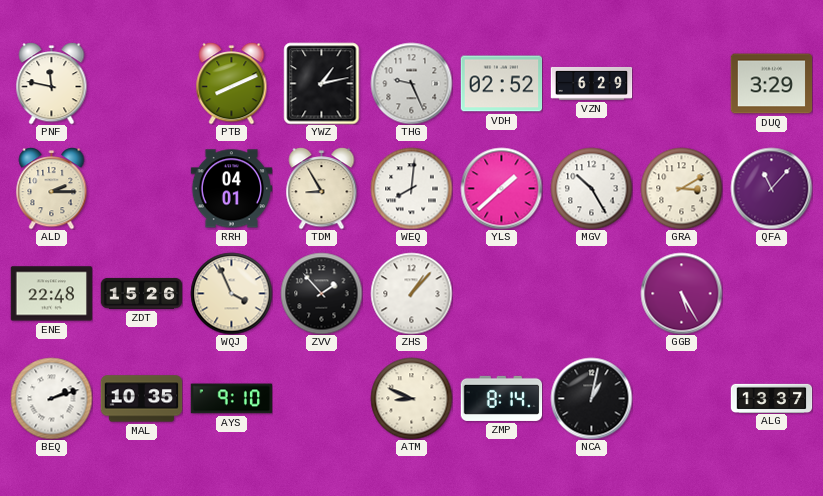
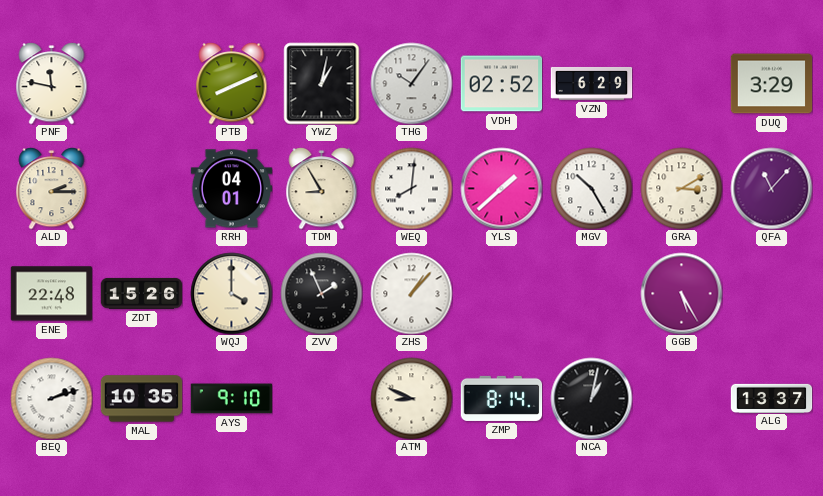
YWZ: 1:13 -> 1:02
THG: 9:26 -> 10:06
WQJ: 3:56 -> 4:00
ZVV: 1:53 -> 1:56
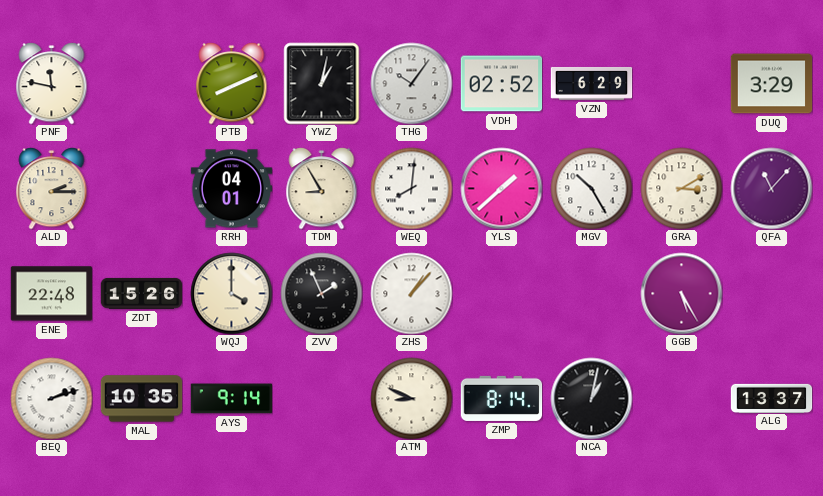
AYS: 9:10 -> 9:14
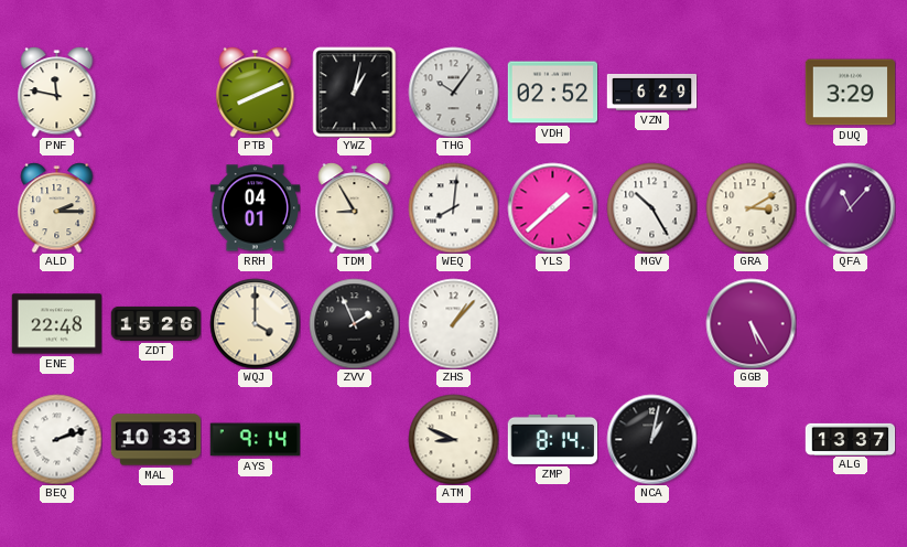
MAL: 10:35 -> 10:33
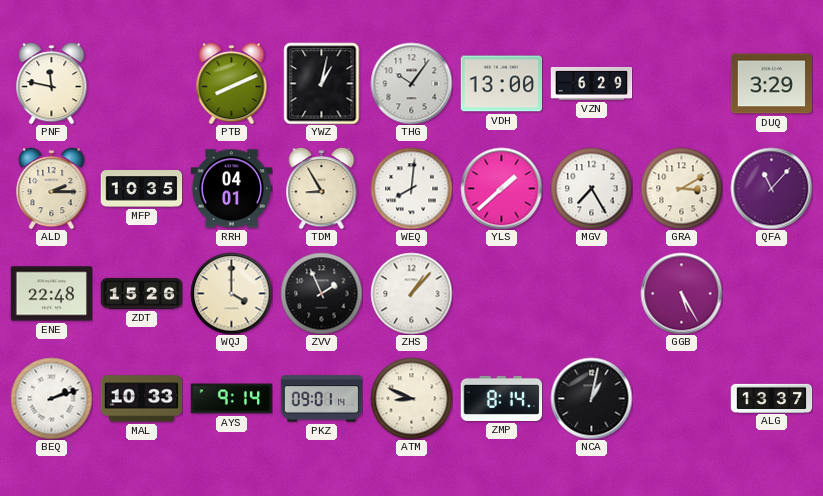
VDH: 02:52 -> 13:00
MFP: none -> 10:35
MGV: 10:25 -> 7:25
PKZ: none -> 09:01
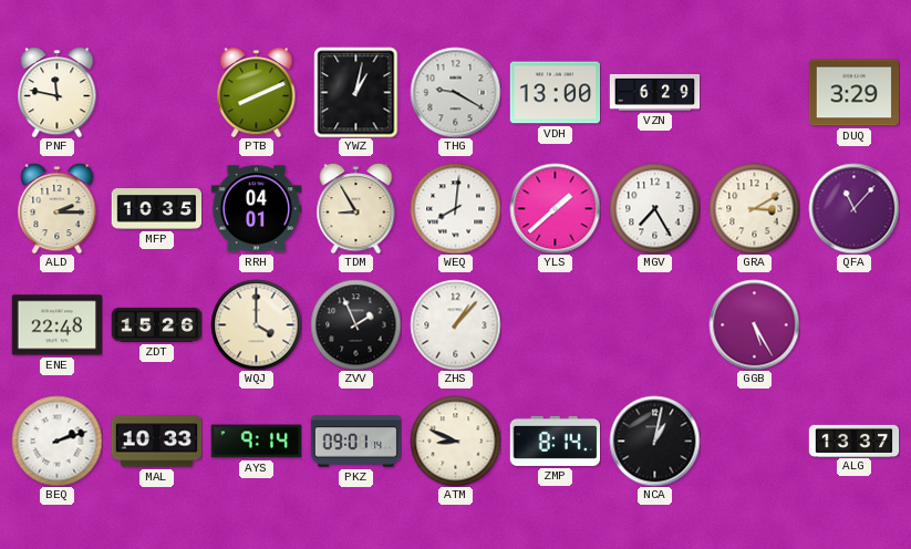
THG: 10:06 -> 9:20
